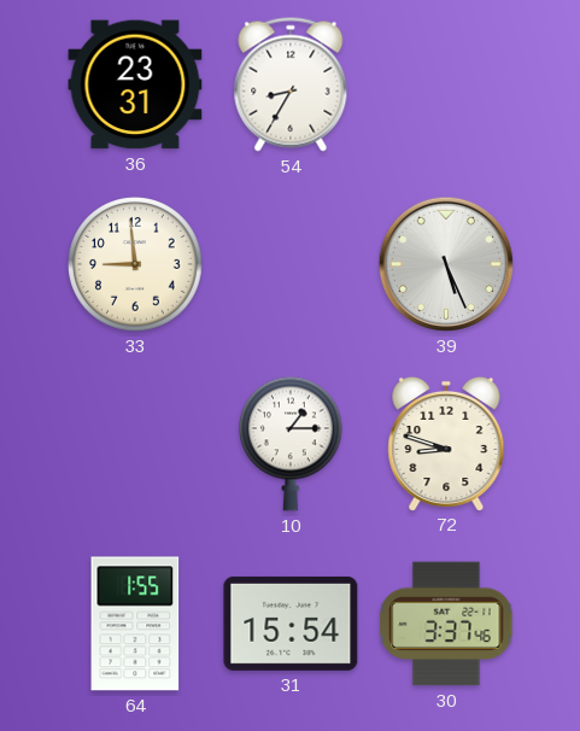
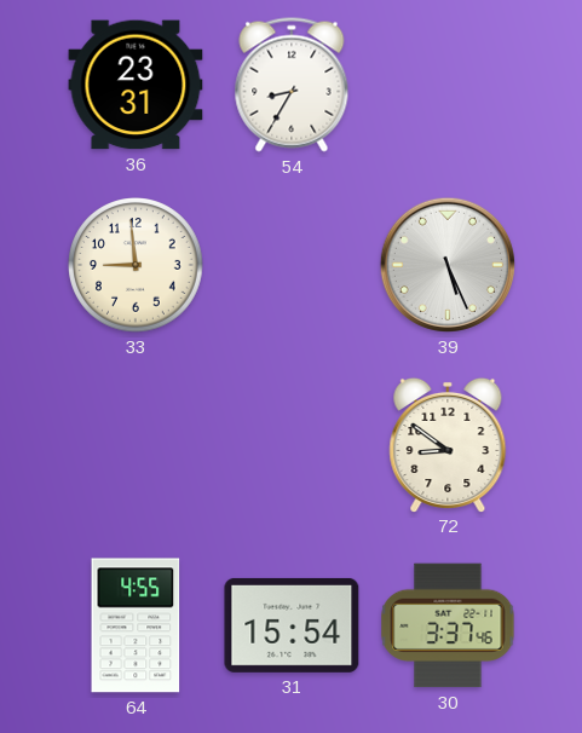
10: 1:15 -> none
72: 8:48 -> 8:51
64: 1:55 -> 4:55
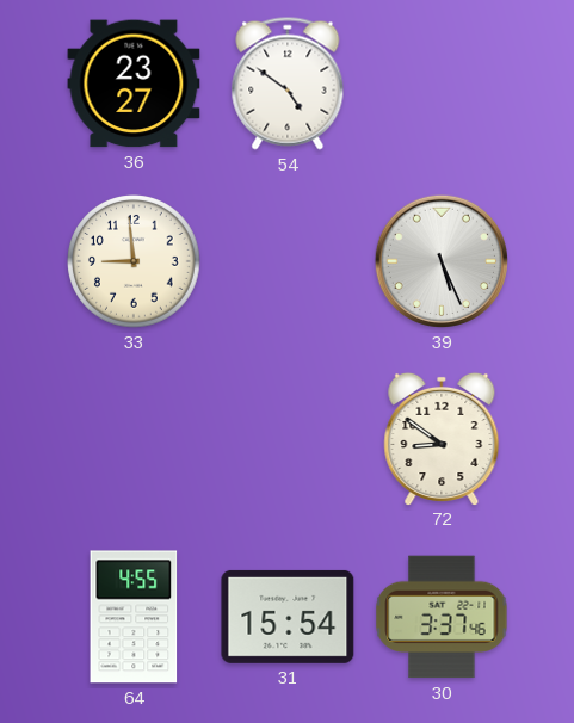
36: 23:31 -> 23:27
54: 8:35 -> 4:51
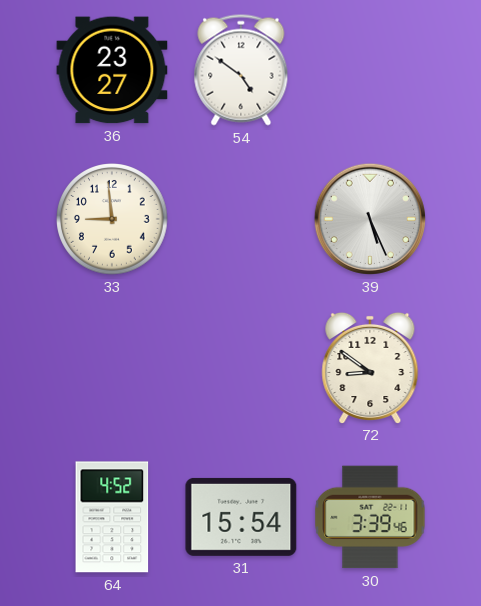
64: 4:55 -> 4:52
30: 3:37 -> 3:39
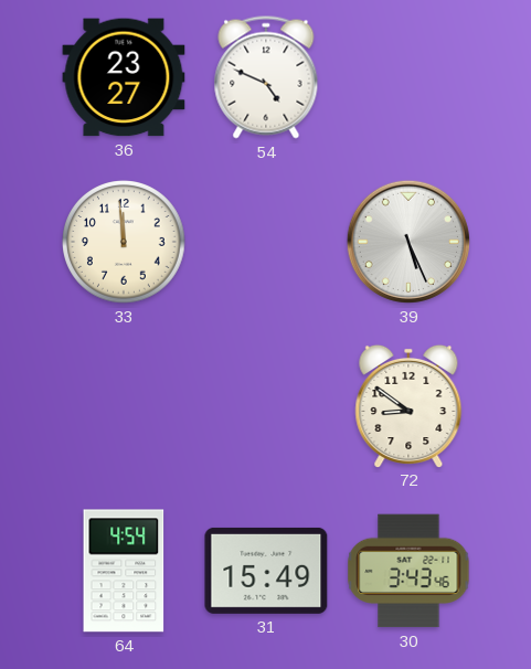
54: 4:51 -> 4:49
33: 8:59 -> 11:59
64: 4:52 -> 4:54
31: 15:54 -> 15:49
30: 3:39 -> 3:43
